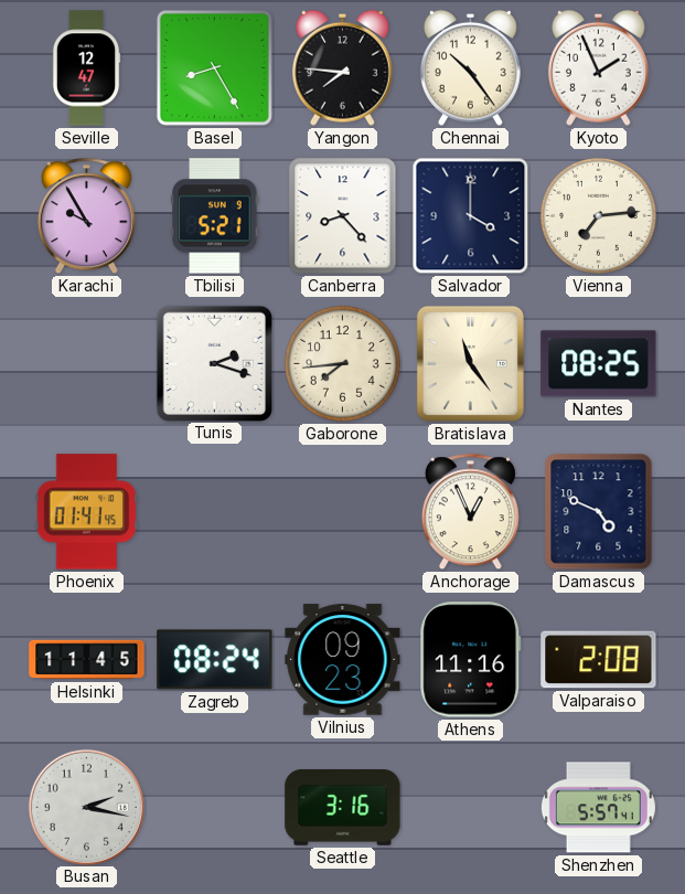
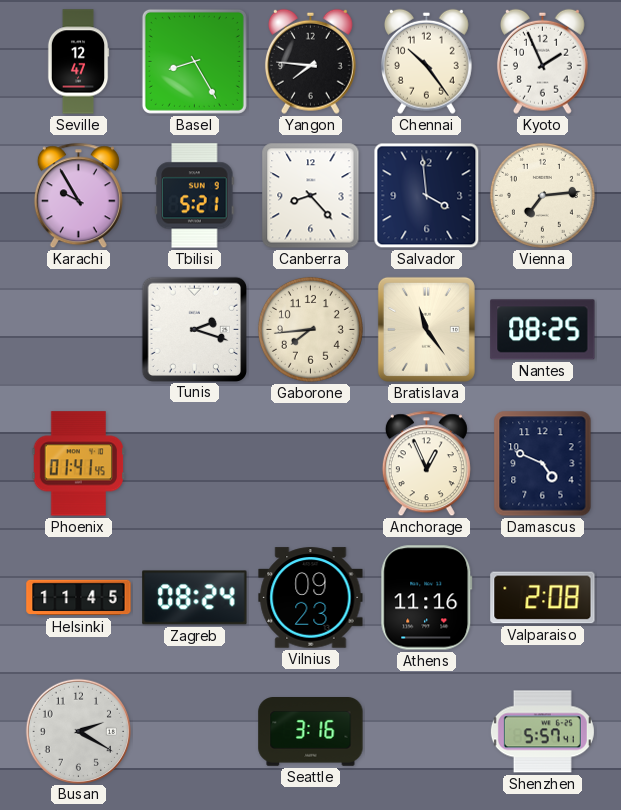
Salvador: 4:00 -> 3:59
Busan: 2:17 -> 2:20
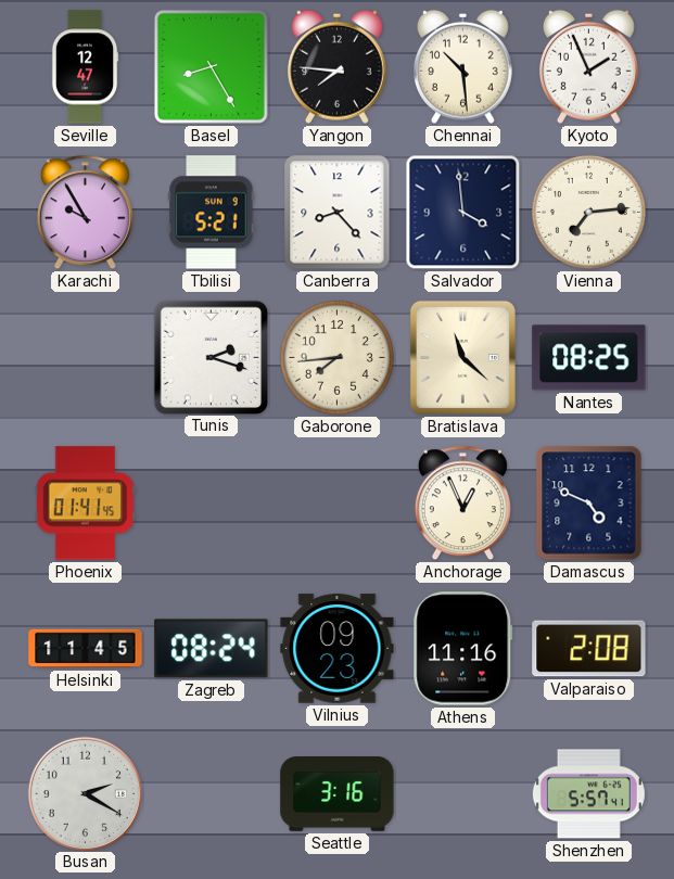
Chennai: 10:24 -> 10:29
Bratislava: 11:24 -> 11:22
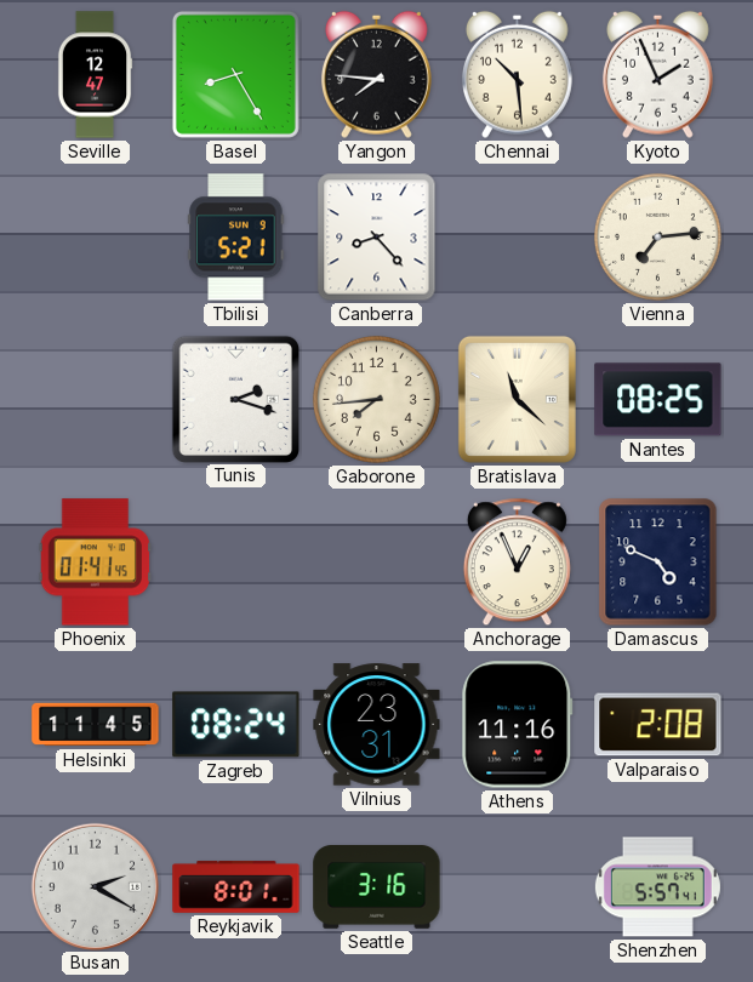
Karachi: 9:55 -> none
Salvador: 3:59 -> none
Vilnius: 09:23 -> 23:31
Reykjavik: none -> 8:01
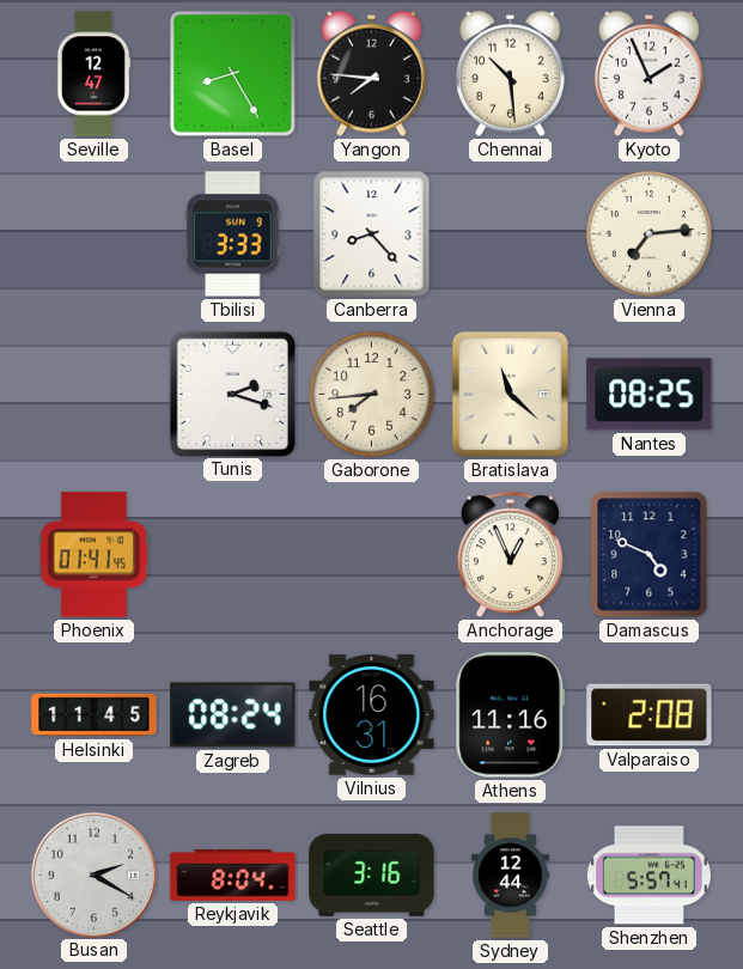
Tbilisi: 5:21 -> 3:33
Vilnius: 23:31 -> 16:31
Reykjavik: 8:01 -> 8:04
Sydney: none -> 12:44
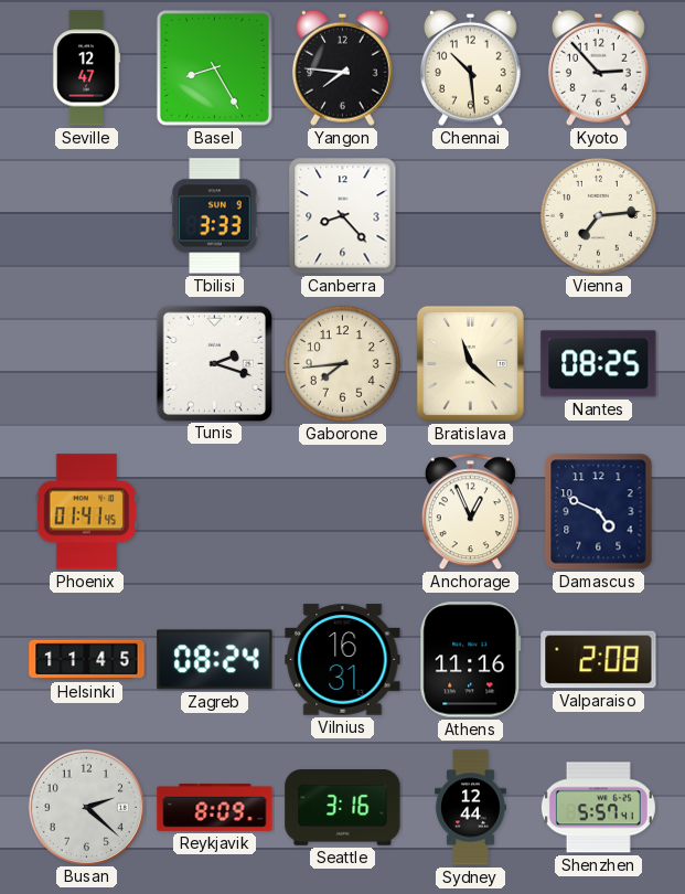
Kyoto: 1:56 -> 2:53
Busan: 2:20 -> 2:22
Reykjavik: 8:04 -> 8:09
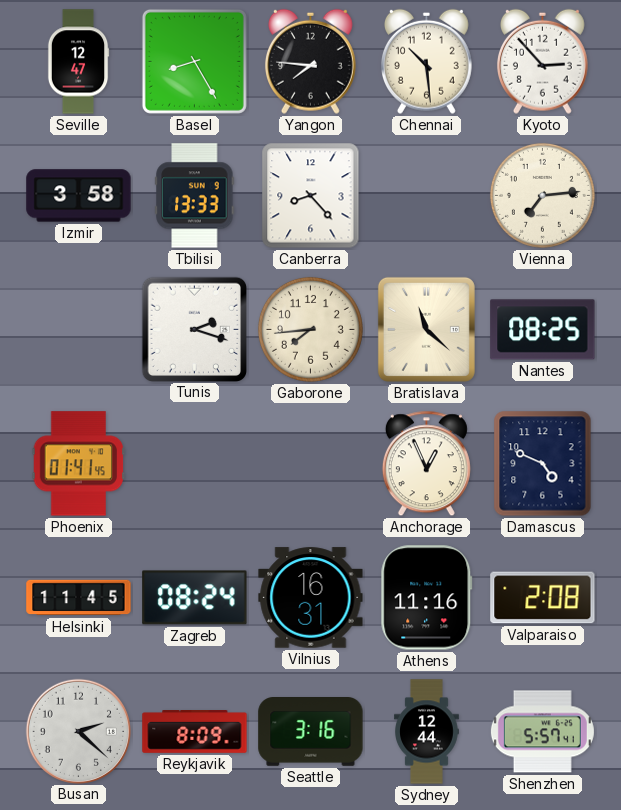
Izmir: none -> 3:58
Tbilisi: 3:33 -> 13:33
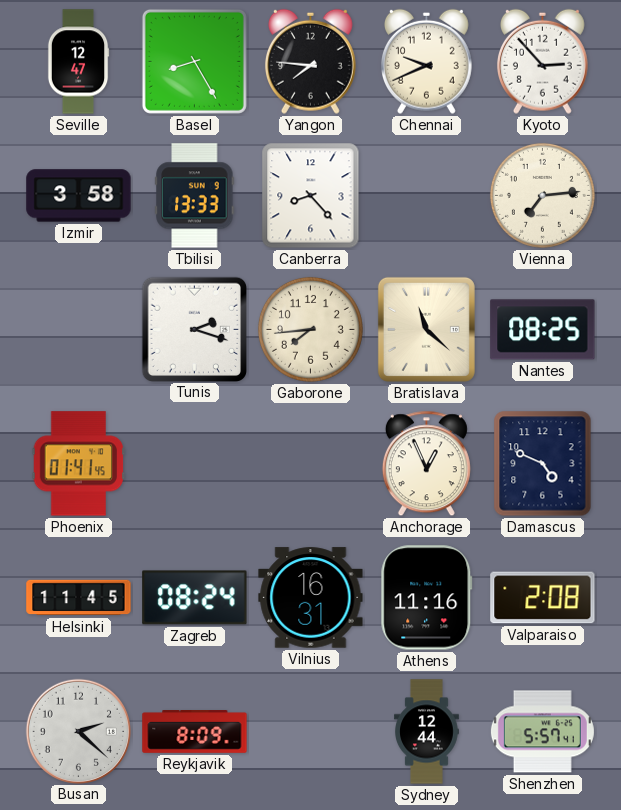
Chennai: 10:29 -> 9:41
Seattle: 3:16 -> none
